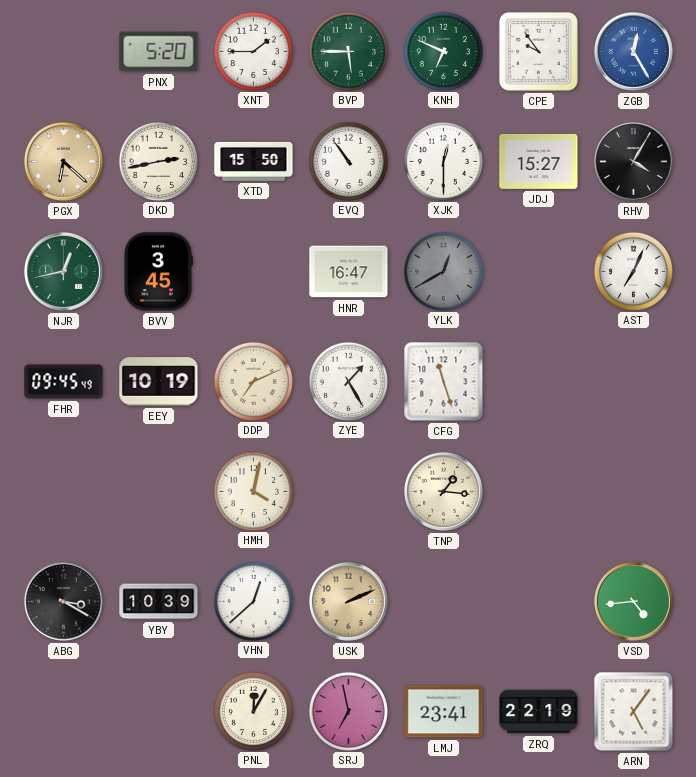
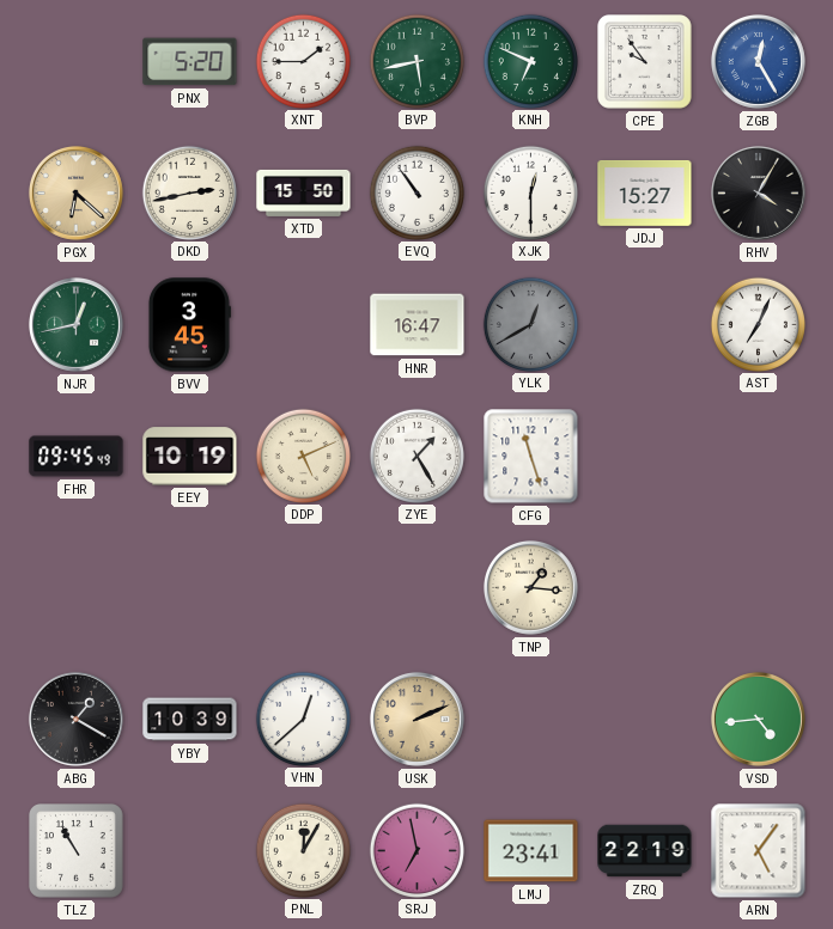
BVP: 5:45 -> 5:43
DDP: 7:11 -> 5:11
HMH: 4:02 -> none
ABG: 3:20 -> 1:20
TLZ: none -> 10:55
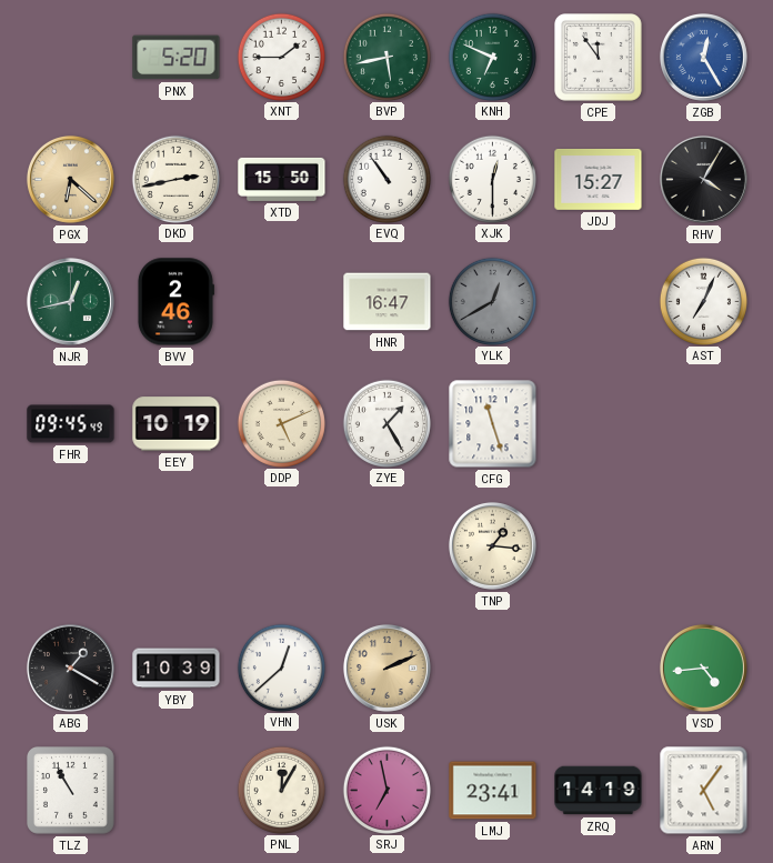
CPE: 9:54 -> 11:54
BVV: 3:45 -> 2:46
ZRQ: 22:19 -> 14:19
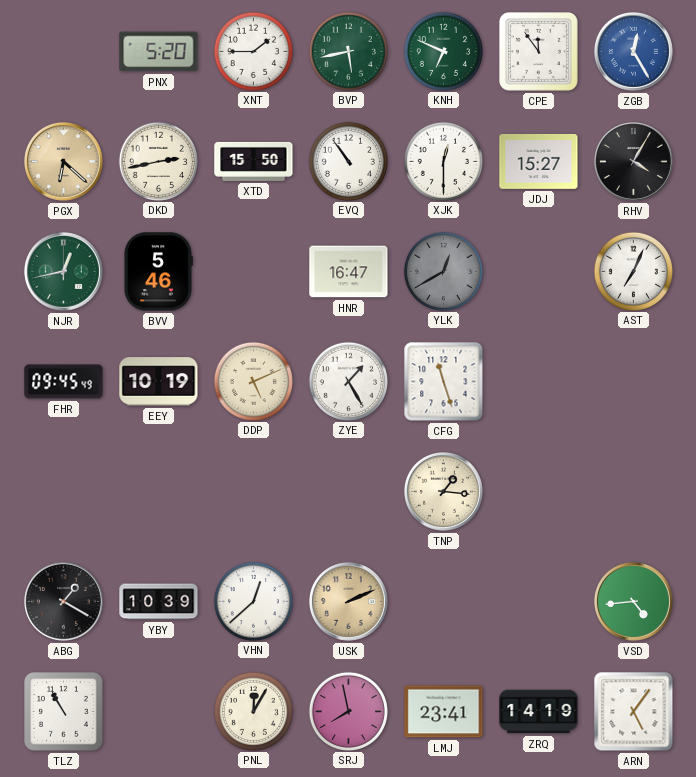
BVV: 2:46 -> 5:46
SRJ: 6:58 -> 7:58
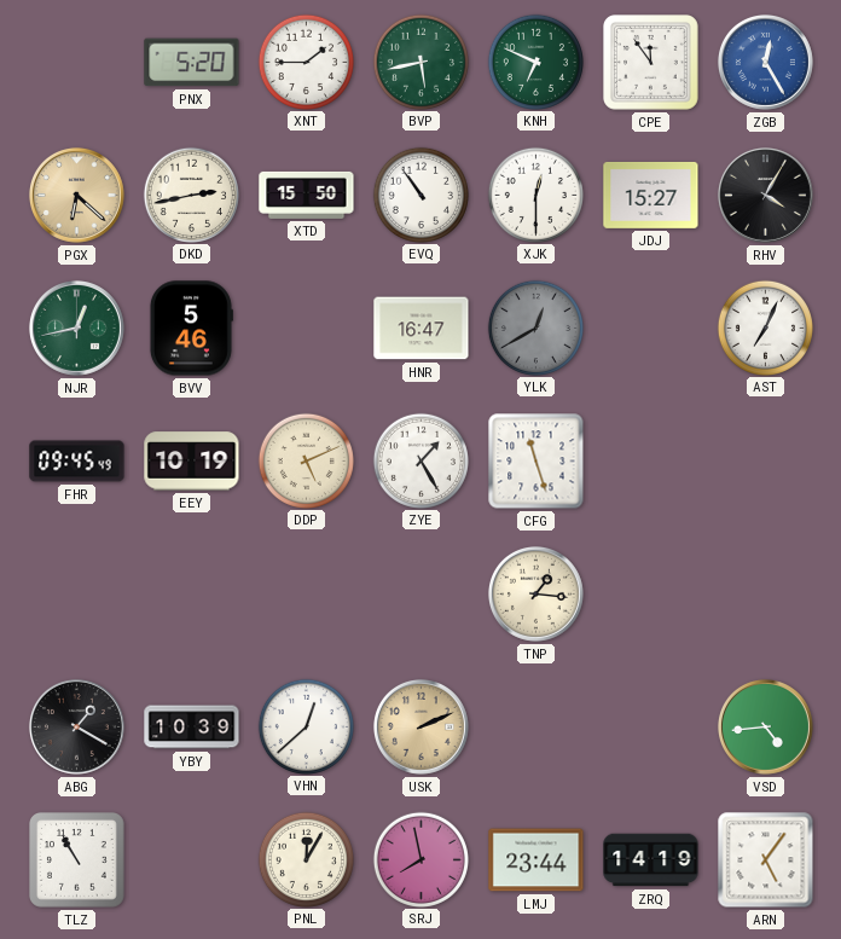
LMJ: 23:41 -> 23:44
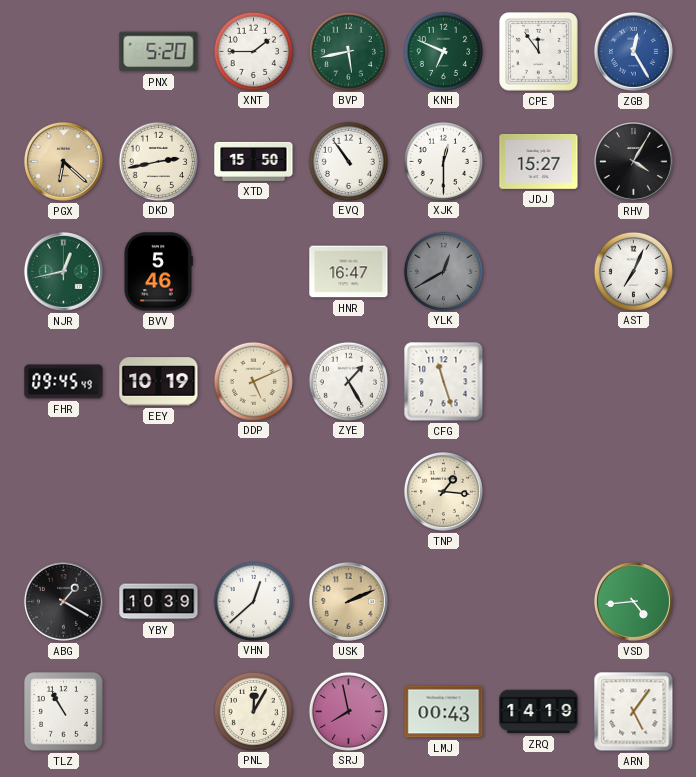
LMJ: 23:44 -> 00:43
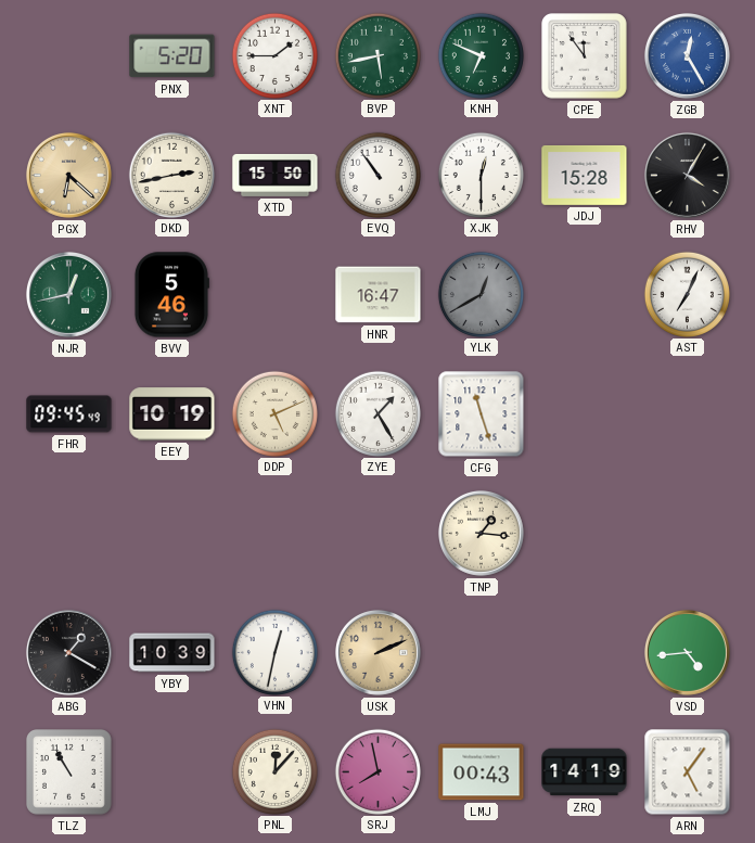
JDJ: 15:27 -> 15:28
VHN: 12:38 -> 12:32
PNL: 12:05 -> 12:07
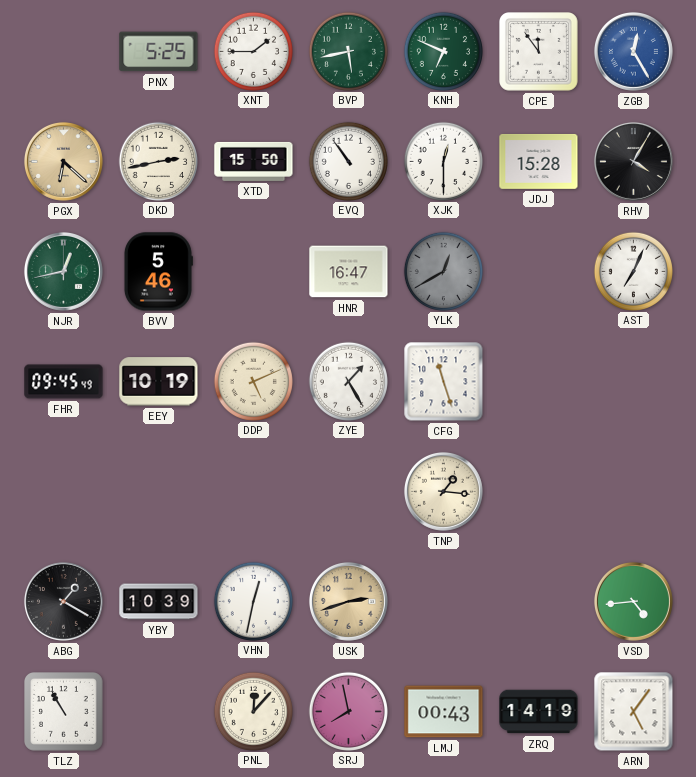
PNX: 5:20 -> 5:25
USK: 2:11 -> 2:42
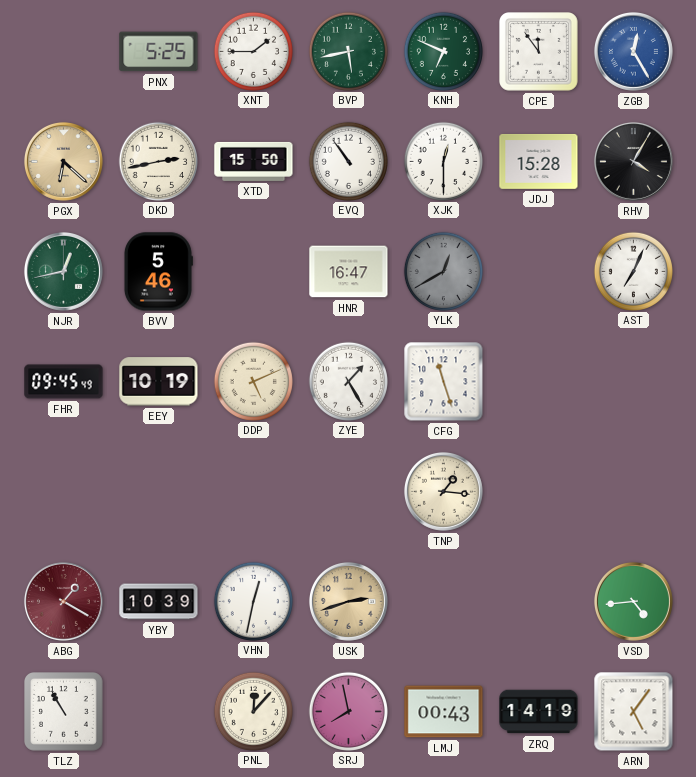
ABG dial: black -> burgundy
